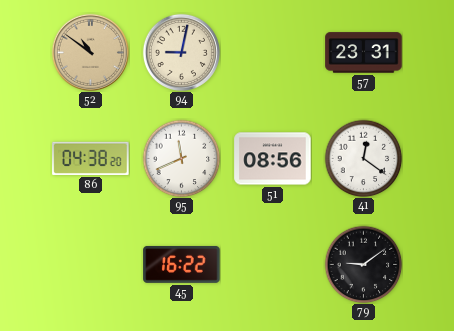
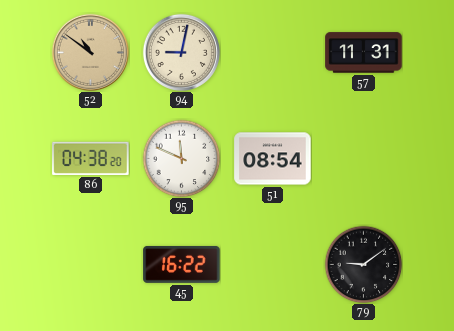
57: 23:31 -> 11:31
95: 11:41 -> 11:49
51: 08:56 -> 08:54
41: 12:21 -> none
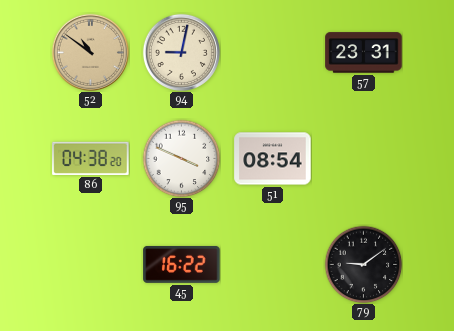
57: 11:31 -> 23:31
95: 11:49 -> 3:49
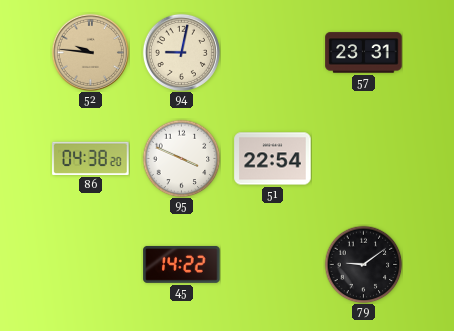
52: 10:51 -> 9:46
51: 08:54 -> 22:54
45: 16:22 -> 14:22
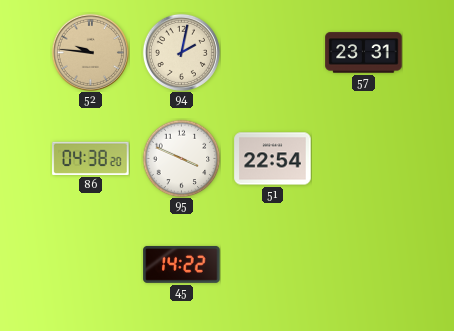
94: 9:02 -> 2:02
79: 9:09 -> none
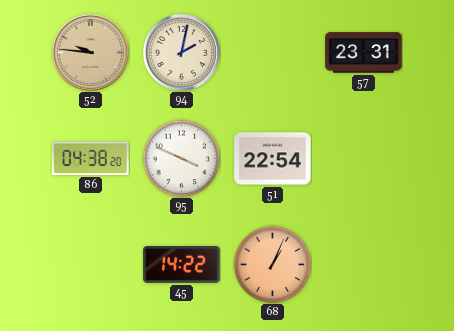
68: none -> 1:04
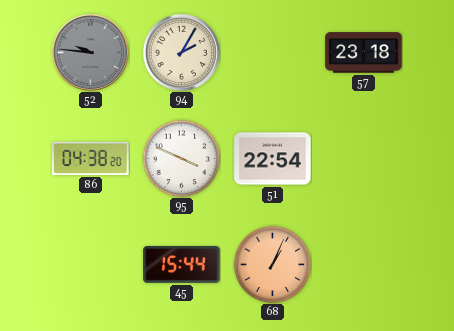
52 dial: champagne -> grey
94: 2:02 -> 2:05
57: 23:31 -> 23:18
45: 14:22 -> 15:44
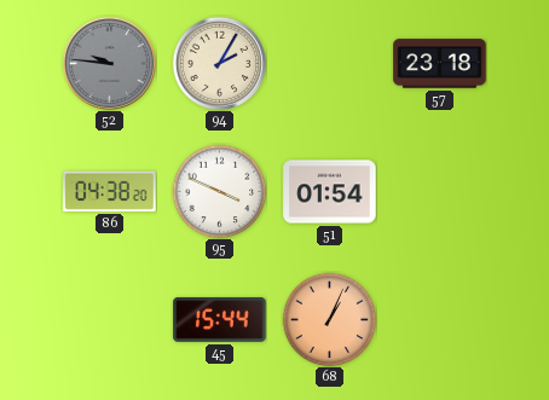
51: 22:54 -> 01:54
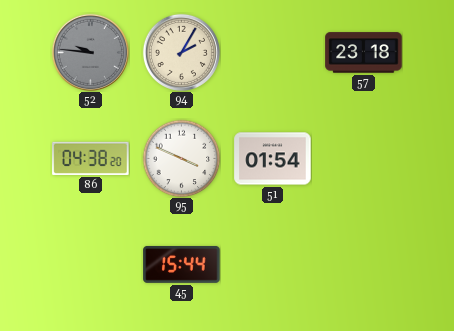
68: 1:04 -> none
